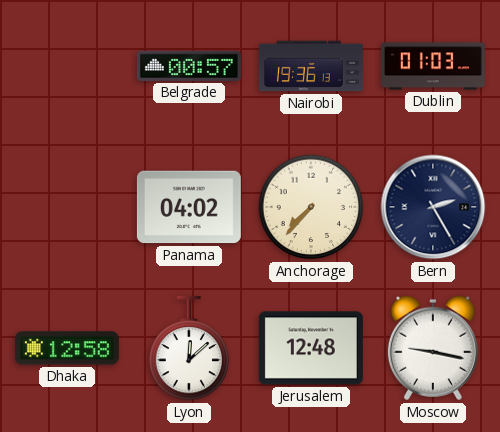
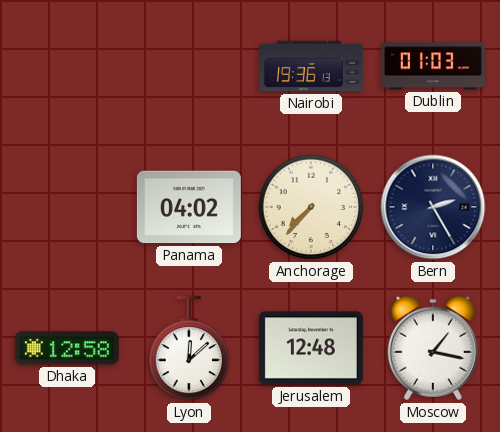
Belgrade: 00:57 -> none
Moscow: 9:17 -> 1:17
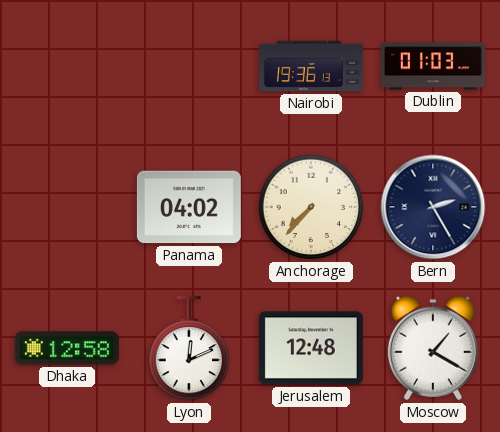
Lyon: 12:08 -> 12:11
Moscow: 1:17 -> 1:20
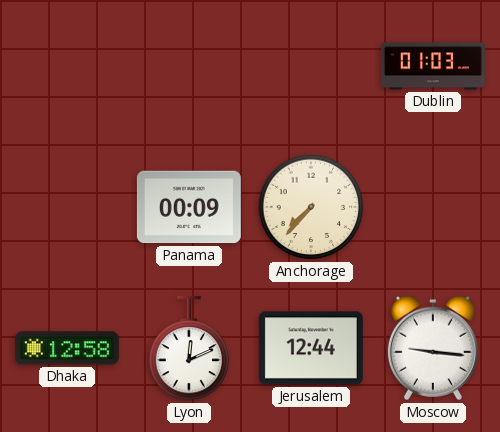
Nairobi: 19:36 -> none
Panama: 04:02 -> 00:09
Bern: 2:25 -> none
Jerusalem: 12:48 -> 12:44
Moscow: 1:20 -> 9:16
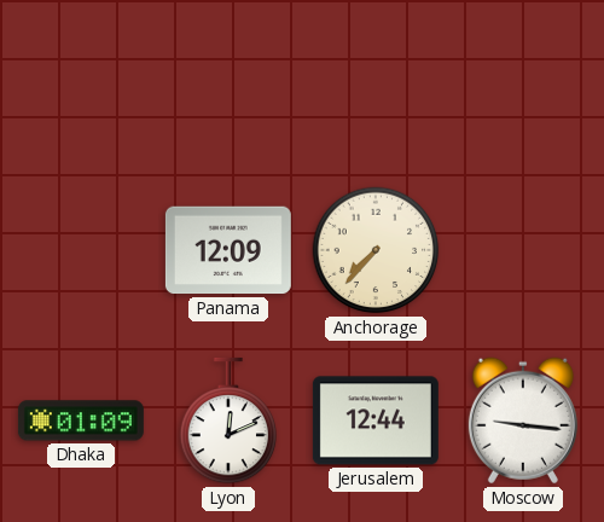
Dublin: 01:03 -> none
Panama: 00:09 -> 12:09
Dhaka: 12:58 -> 01:09
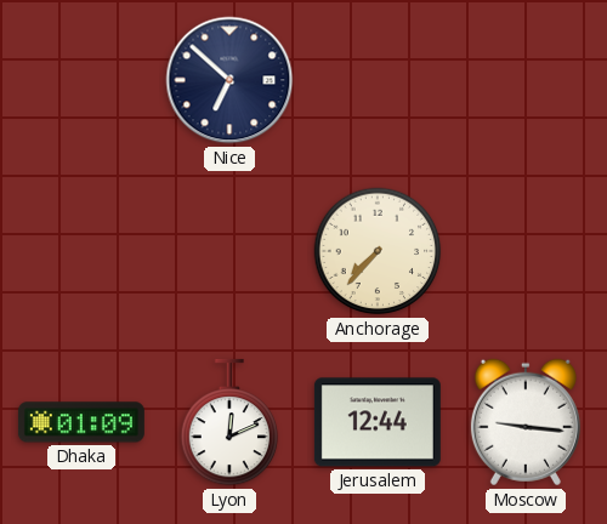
Nice: none -> 6:52
Panama: 12:09 -> none
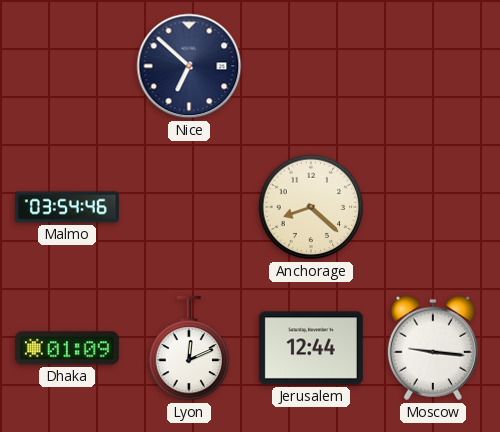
Malmo: none -> 03:54
Anchorage: 7:37 -> 8:22
